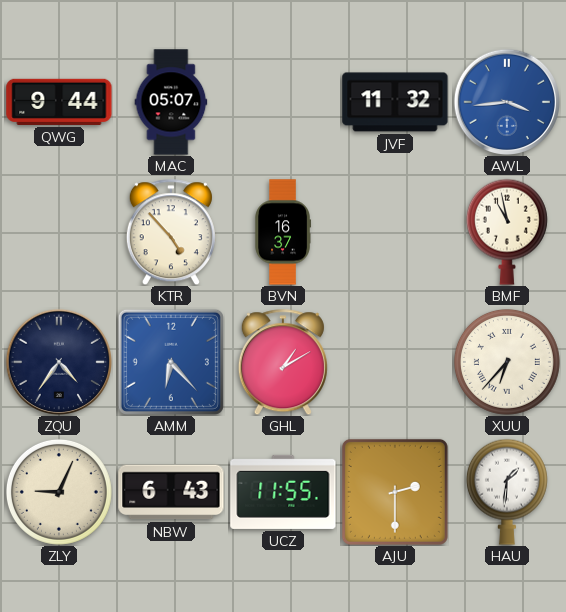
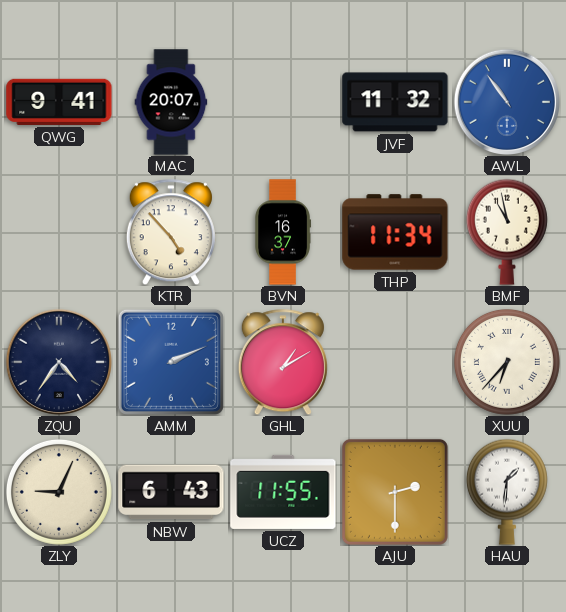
QWG: 9:44 -> 9:41
MAC: 05:07 -> 20:07
AWL: 3:44 -> 10:54
THP: none -> 11:34
AMM: 6:23 -> 2:11
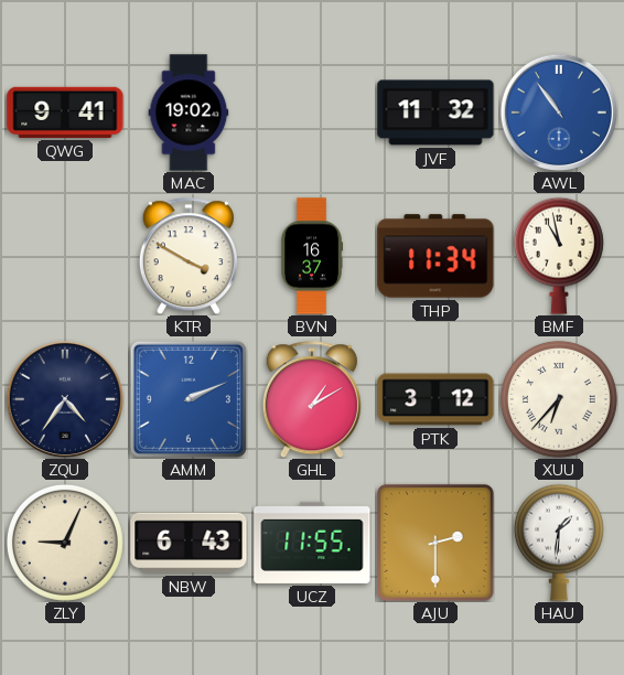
MAC: 20:07 -> 19:02
KTR: 4:53 -> 3:50
PTK: none -> 3:12
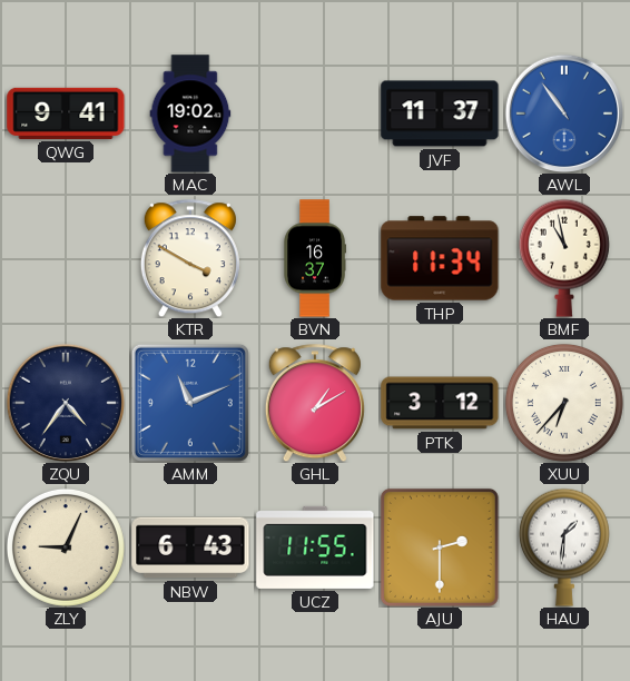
JVF: 11:32 -> 11:37
AMM: 2:11 -> 11:11
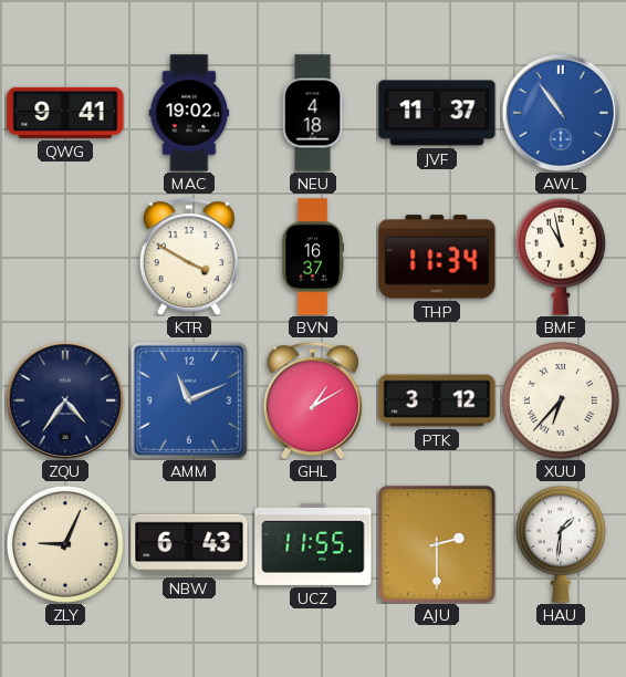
NEU: none -> 4:18
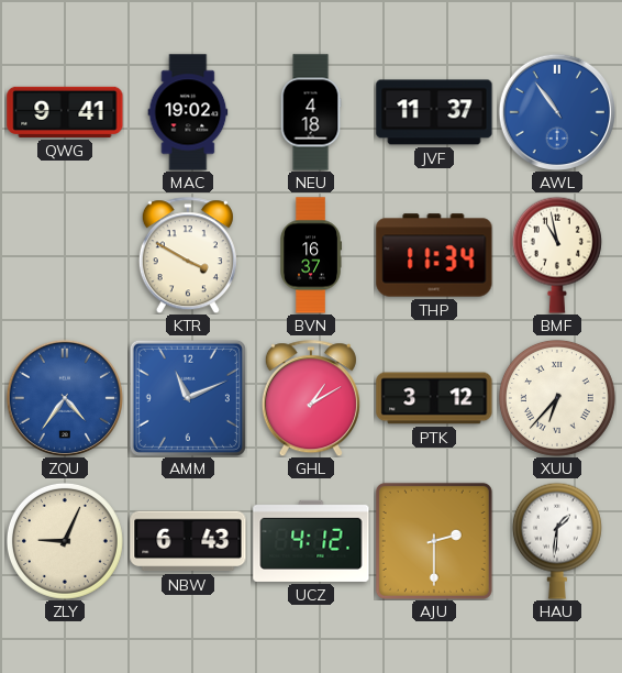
ZQU dial: navy -> blue
UCZ: 11:55 -> 4:12
